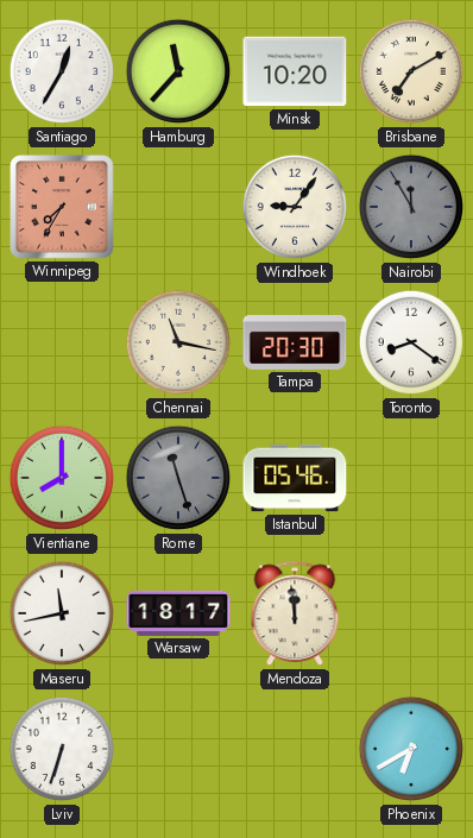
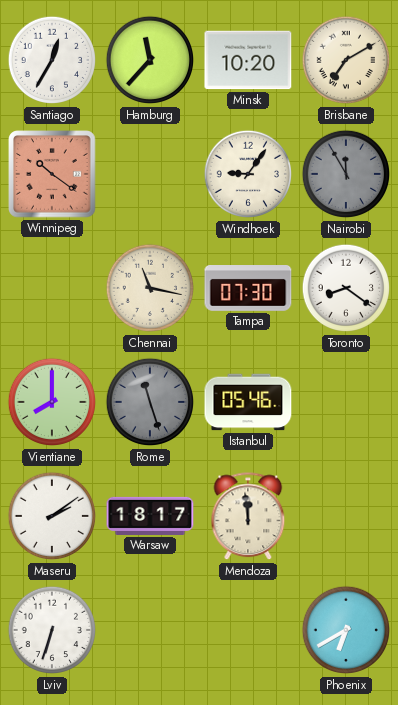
Winnipeg: 7:35 -> 10:21
Tampa: 20:30 -> 07:30
Maseru: 11:43 -> 2:09
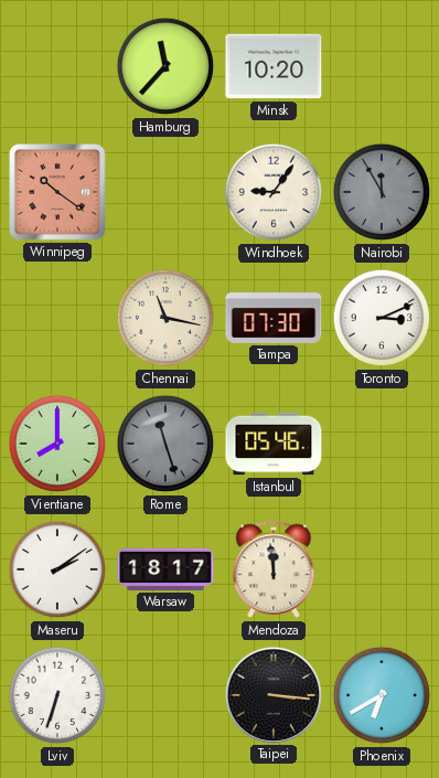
Santiago: 12:35 -> none
Brisbane: 7:10 -> none
Toronto: 8:21 -> 3:11
Taipei: none -> 3:16
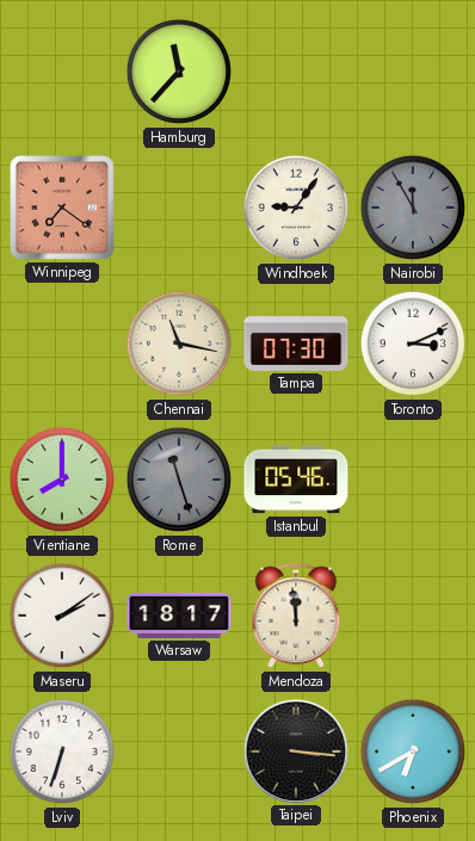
Minsk: 10:20 -> none
Winnipeg: 10:21 -> 7:21
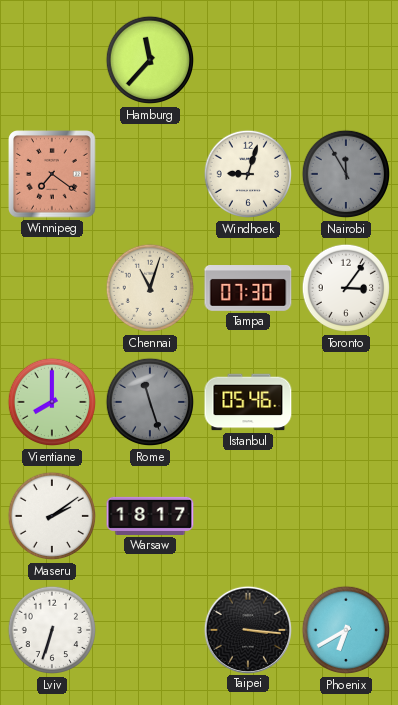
Windhoek: 9:06 -> 9:03
Chennai: 11:17 -> 11:03
Toronto: 3:11 -> 3:06
Mendoza: 11:59 -> none
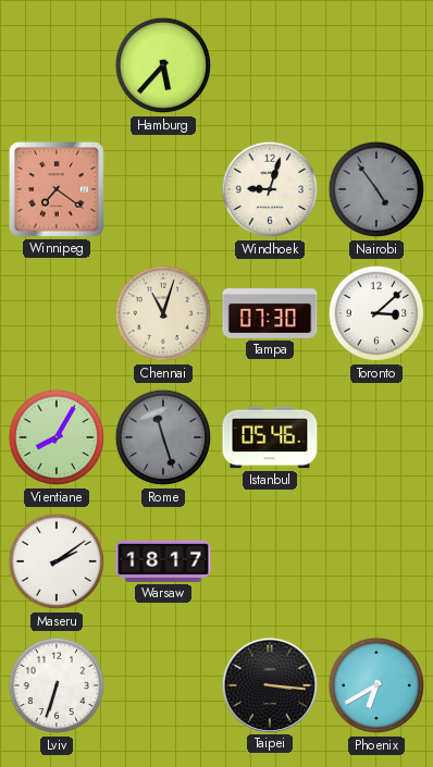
Hamburg: 11:37 -> 5:37
Nairobi: 11:55 -> 4:54
Toronto: 3:06 -> 3:08
Vientiane: 8:00 -> 8:05
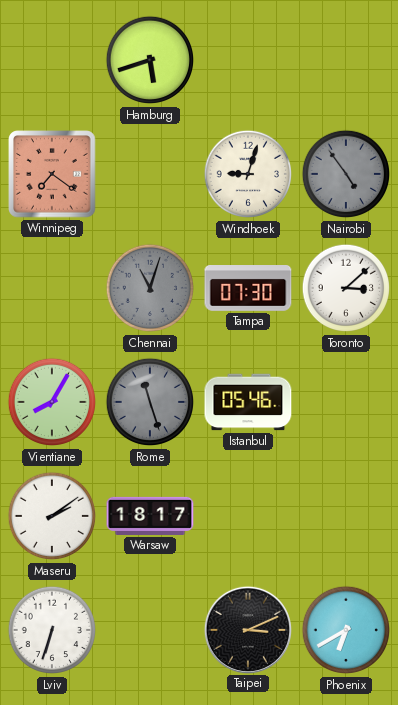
Hamburg: 5:37 -> 5:42
Chennai dial: cream -> grey
Taipei: 3:16 -> 3:11
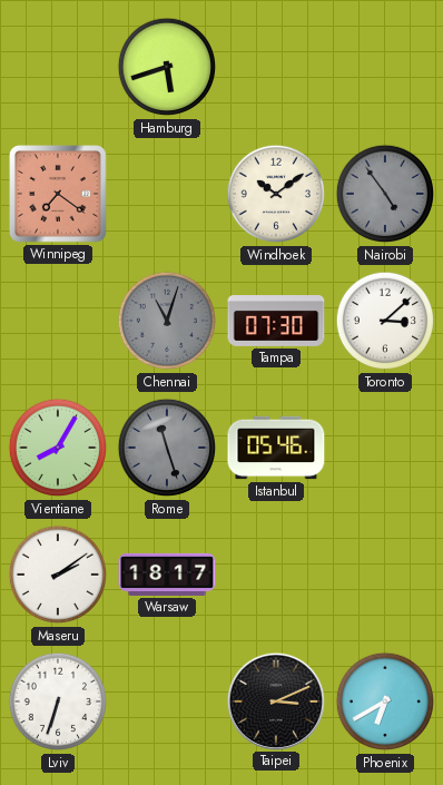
Windhoek: 9:03 -> 10:09
